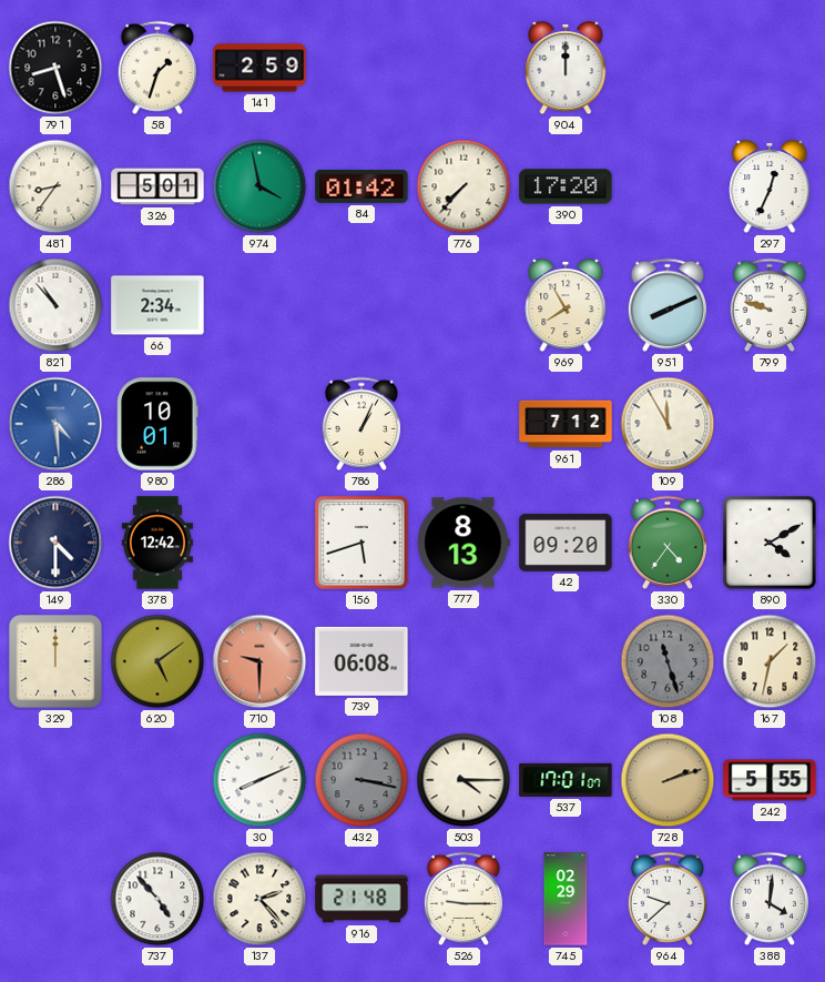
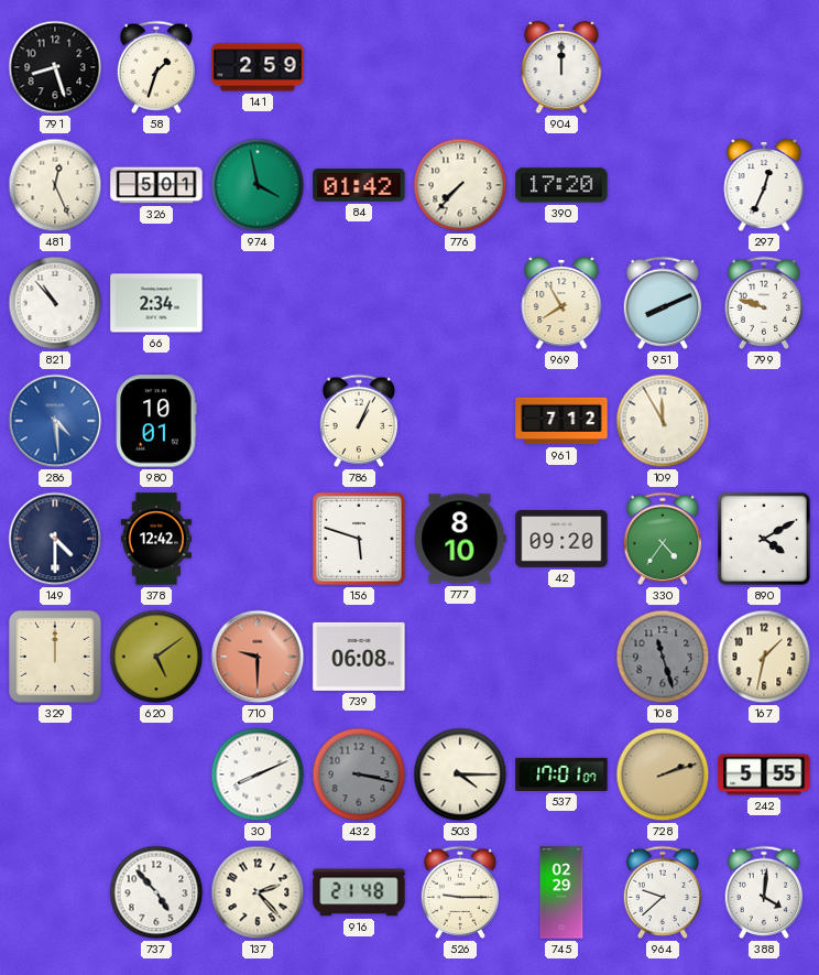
481: 8:36 -> 12:26
156: 5:42 -> 5:48
777: 8:13 -> 8:10
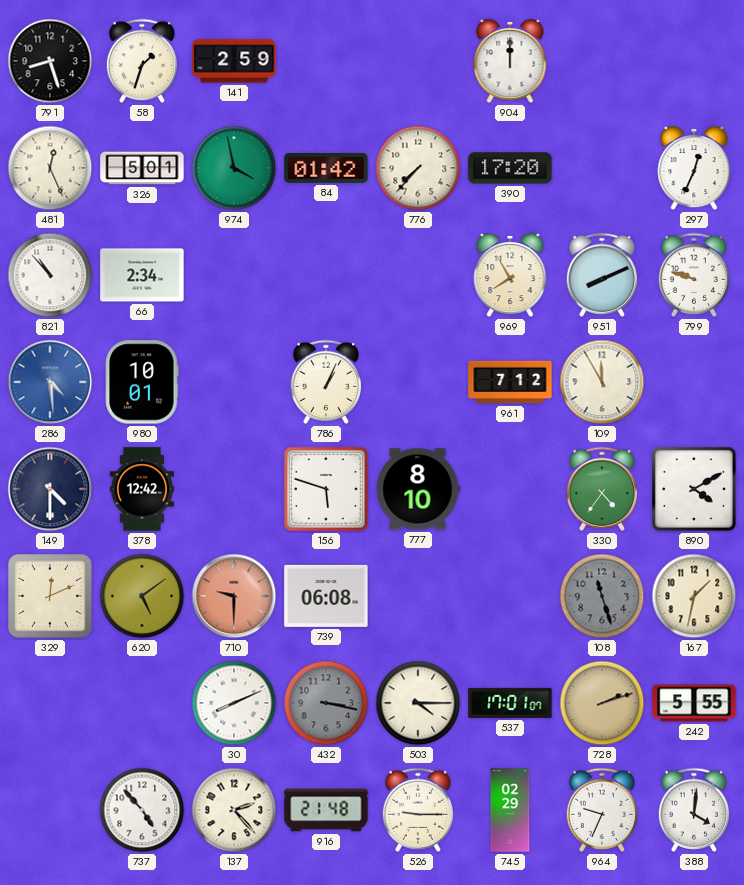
42: 09:20 -> none
329: 12:00 -> 12:11
964: 9:38 -> 9:34
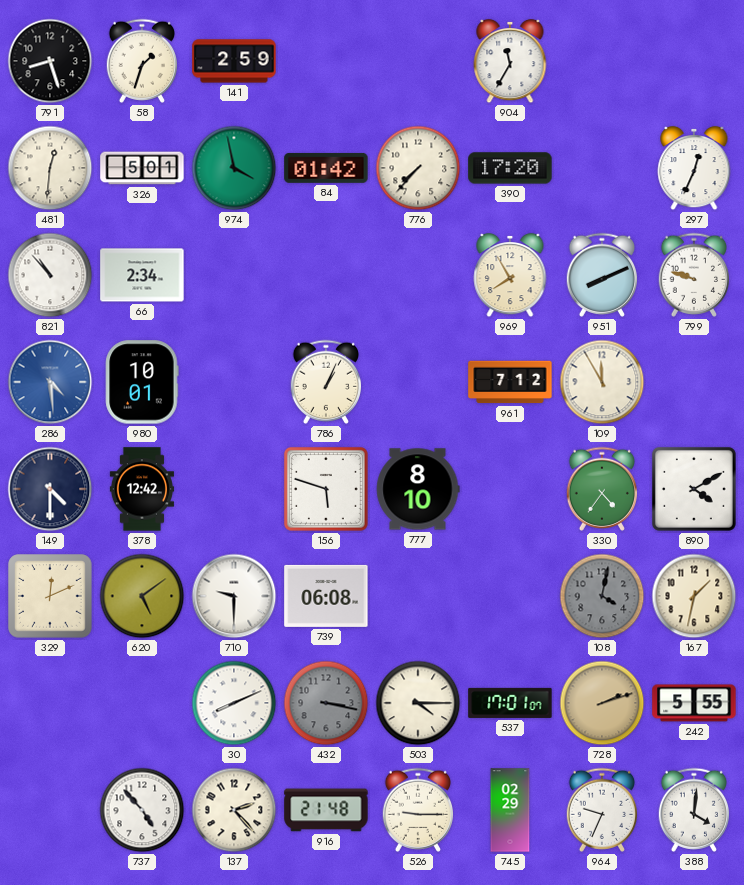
904: 12:00 -> 11:35
481: 12:26 -> 12:31
710 dial: salmon -> white
108: 11:27 -> 4:02
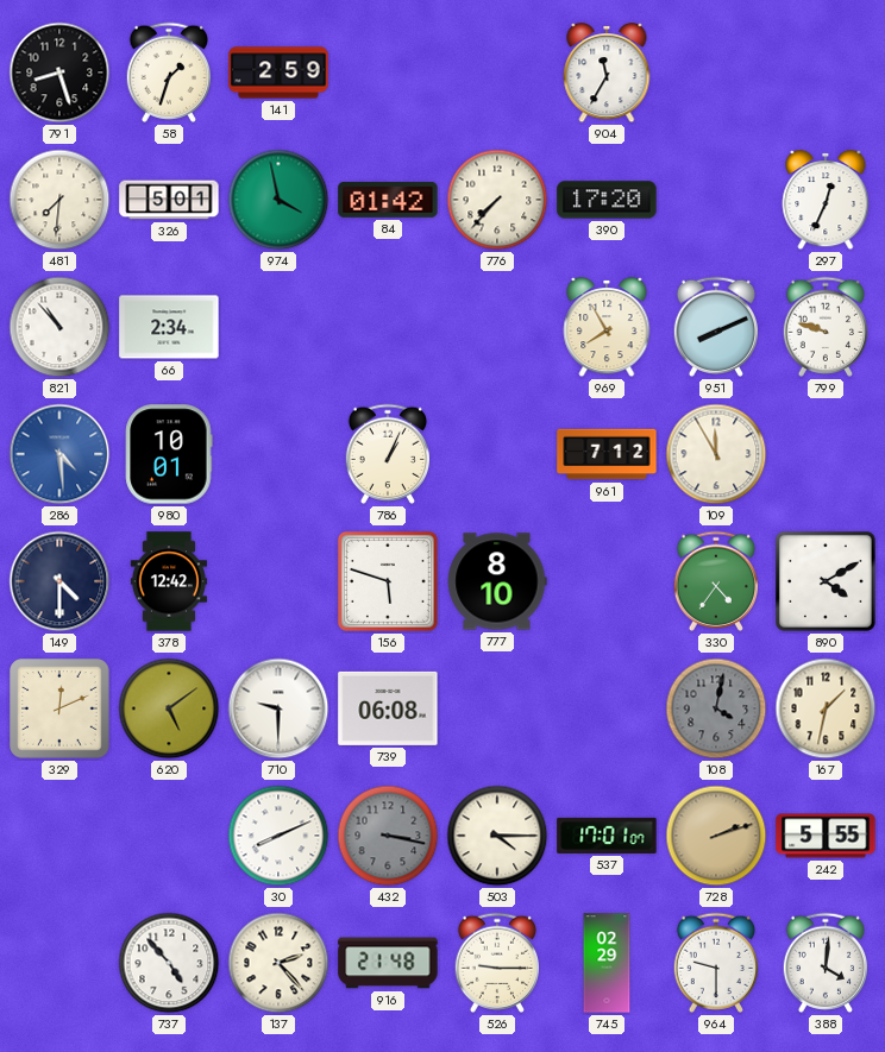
481: 12:31 -> 7:31
964: 9:34 -> 9:30
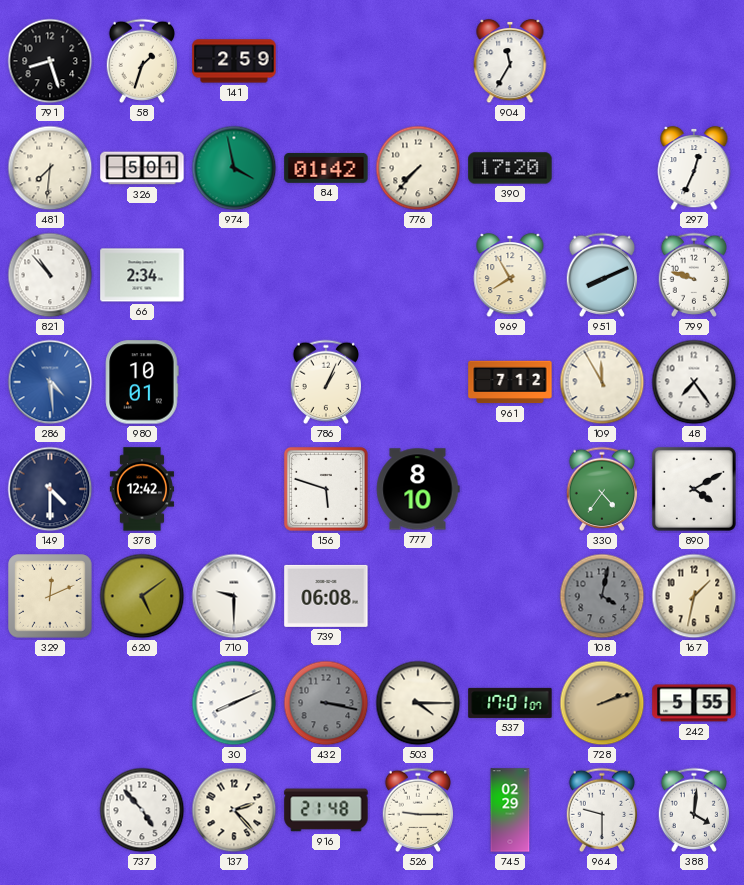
48: none -> 7:24
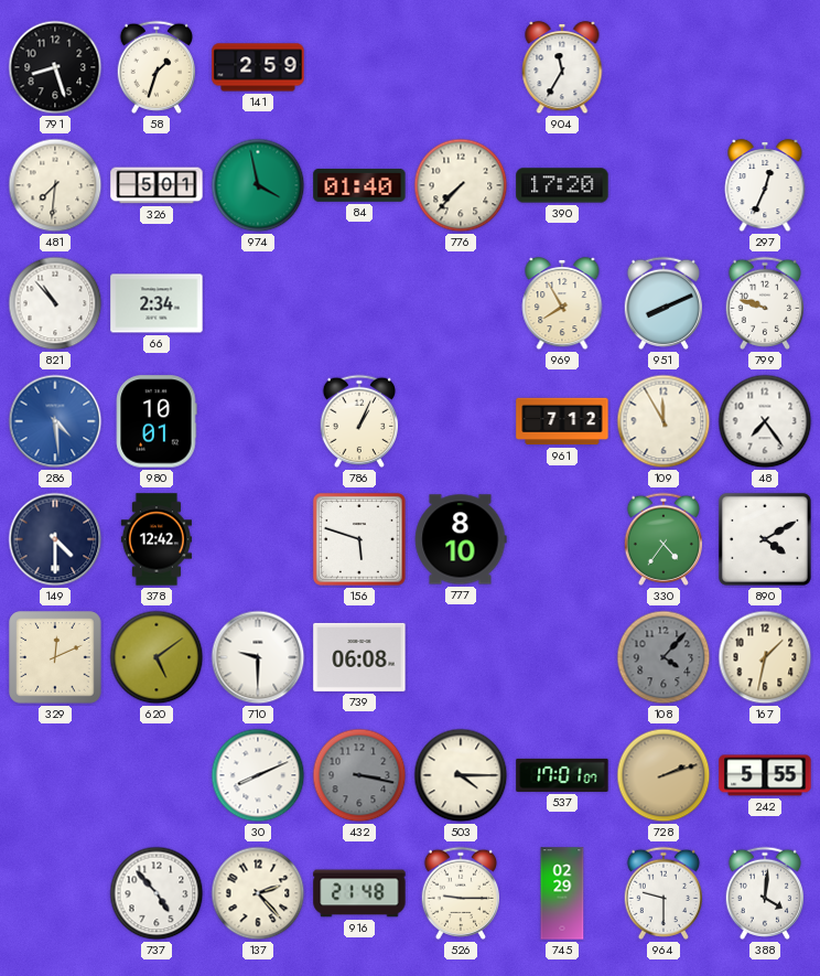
84: 01:42 -> 01:40
108: 4:02 -> 4:07
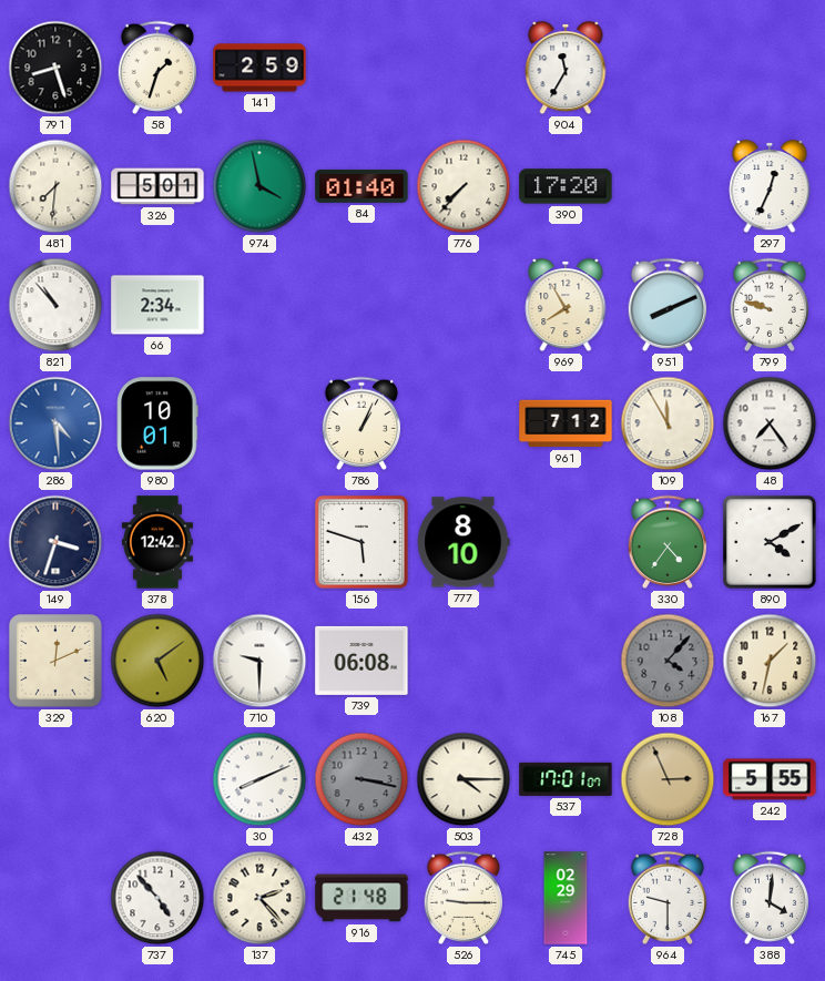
149: 4:30 -> 3:33
728: 2:12 -> 2:56
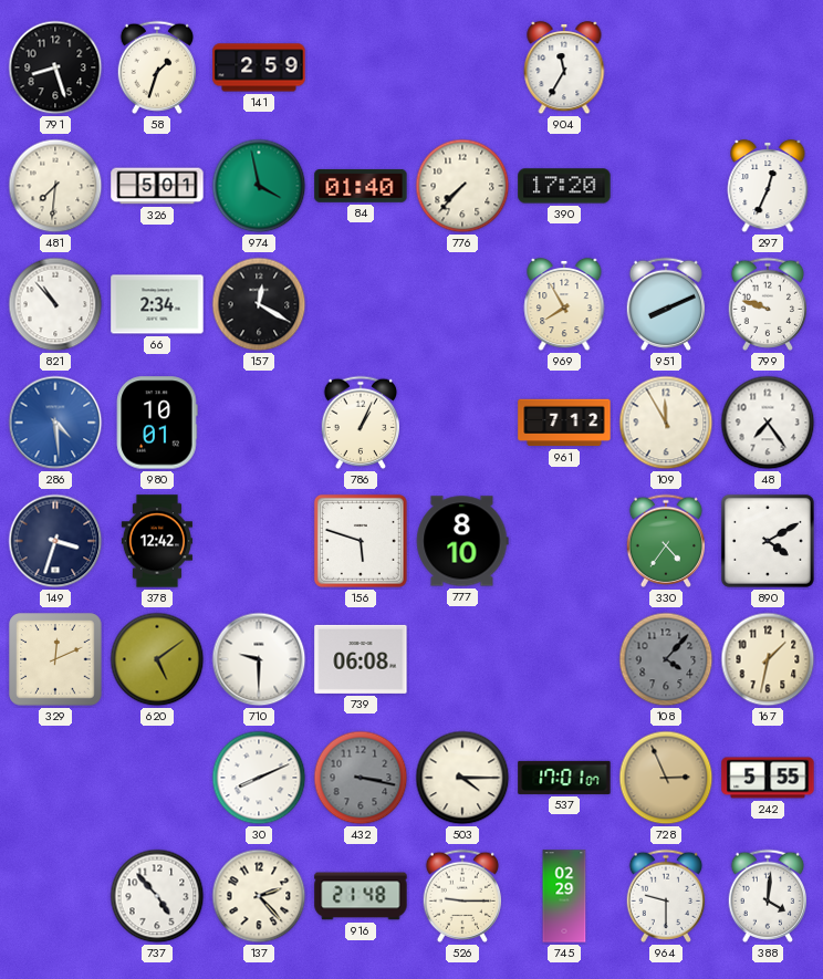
157: none -> 12:20
